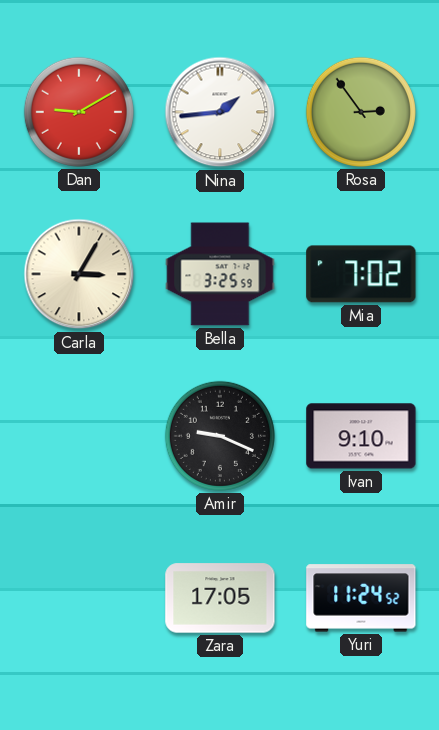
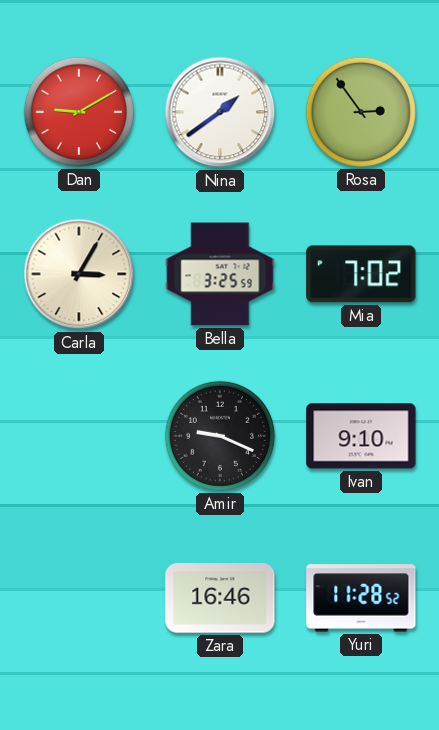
Nina: 1:44 -> 1:39
Zara: 17:05 -> 16:46
Yuri: 11:24 -> 11:28
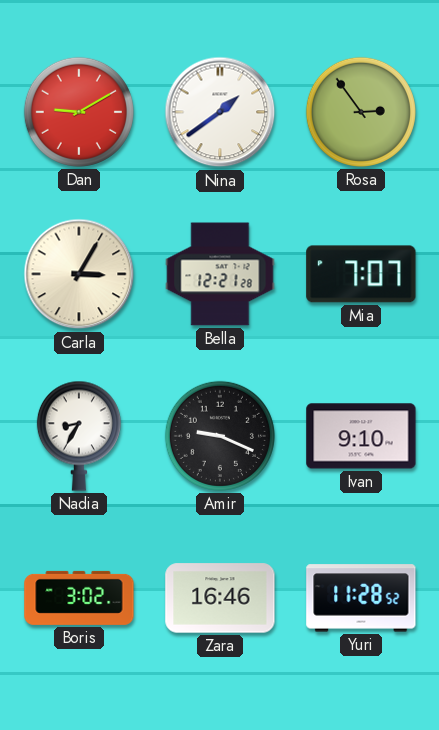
Bella: 3:25 -> 12:21
Mia: 7:02 -> 7:07
Nadia: none -> 8:35
Boris: none -> 3:02
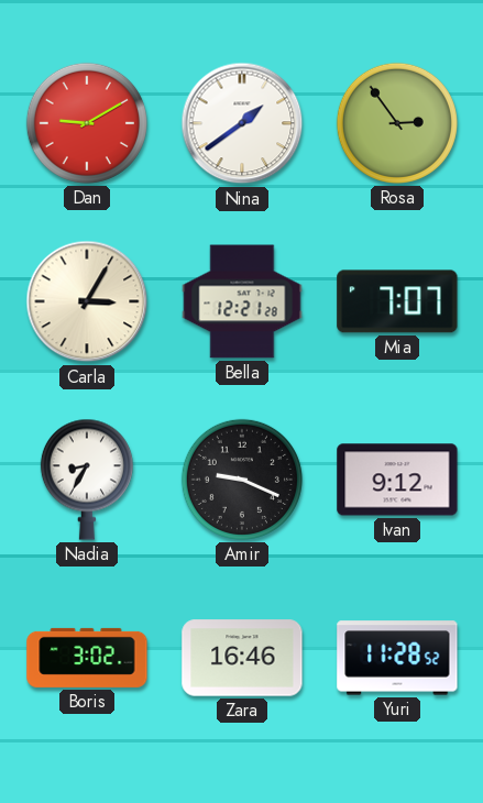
Ivan: 9:10 -> 9:12
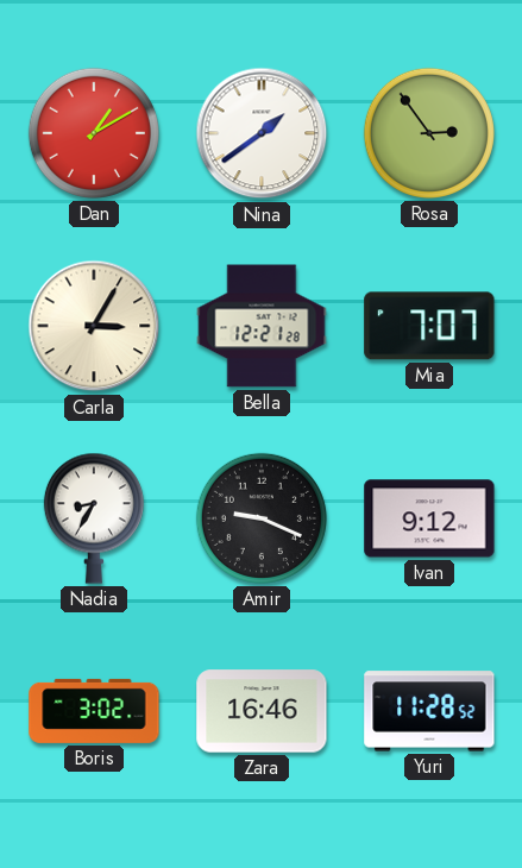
Dan: 9:10 -> 1:10
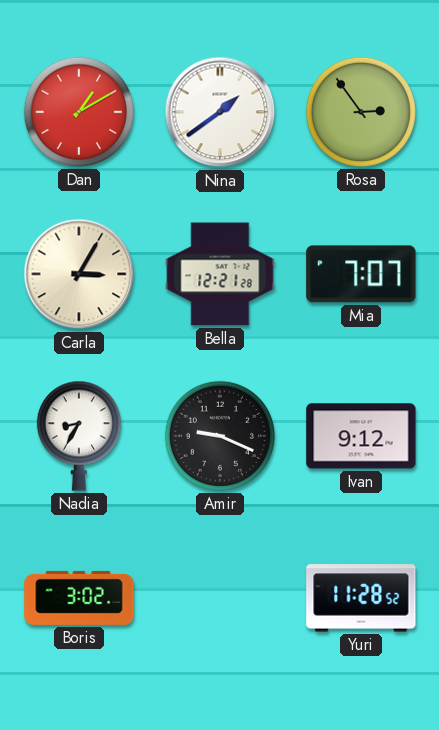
Zara: 16:46 -> none
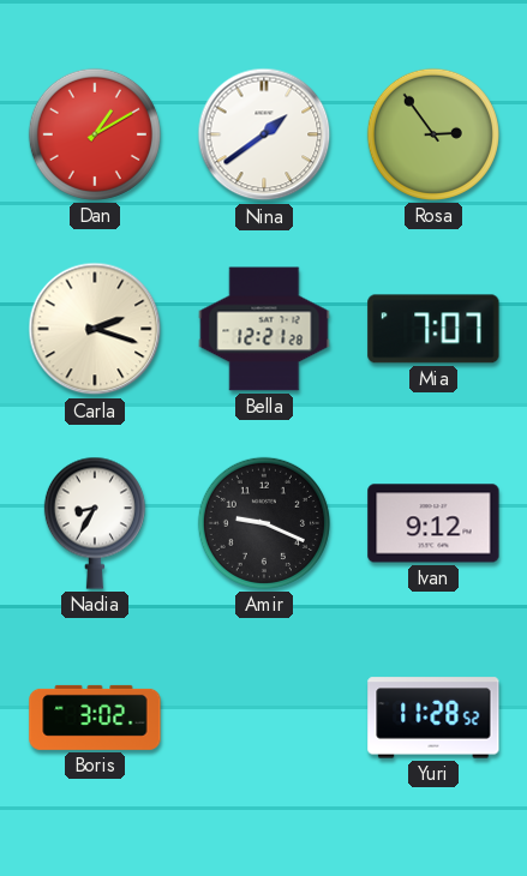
Carla: 3:05 -> 2:18
